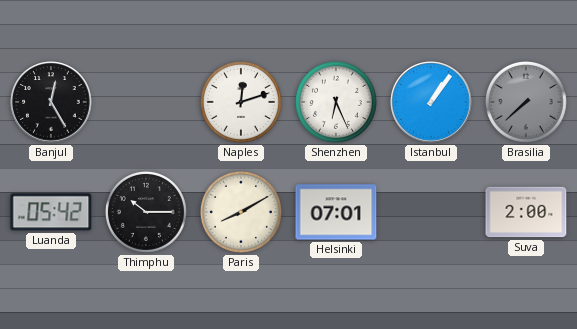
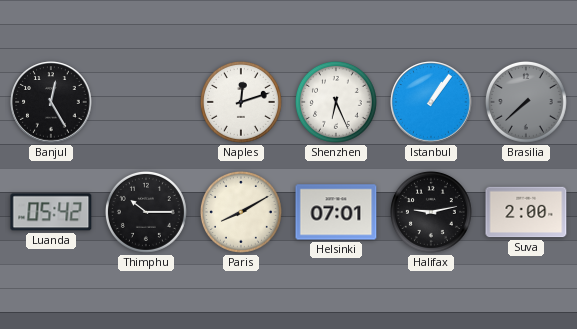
Halifax: none -> 9:13
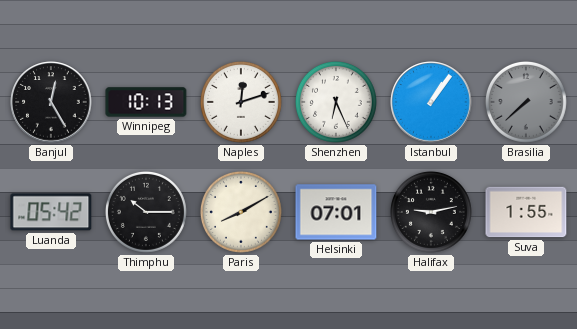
Winnipeg: none -> 10:13
Suva: 2:00 -> 1:55
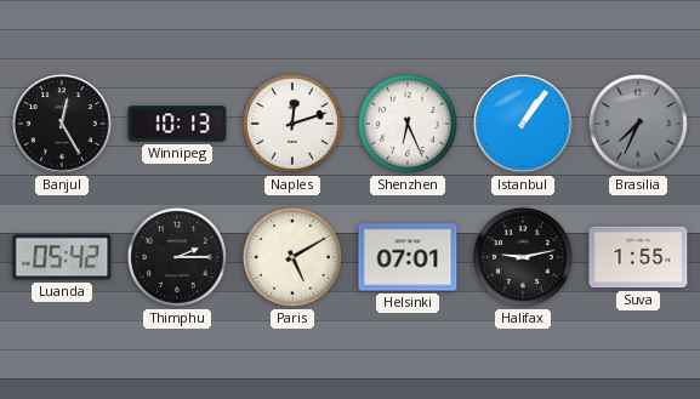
Brasilia: 7:38 -> 7:34
Thimphu: 10:15 -> 2:15
Paris: 8:10 -> 5:10
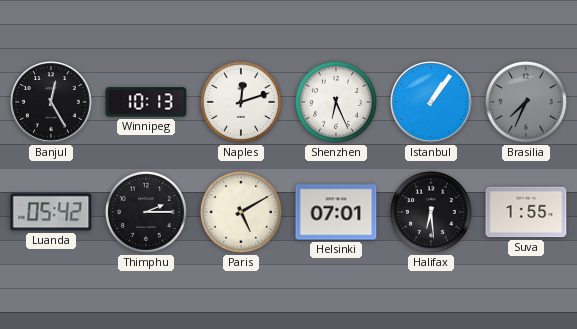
Halifax: 9:13 -> 6:29
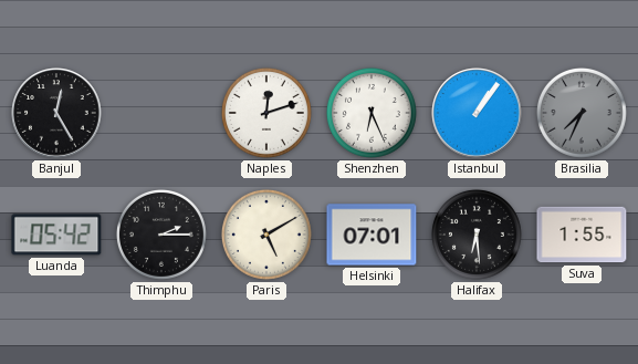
Winnipeg: 10:13 -> none
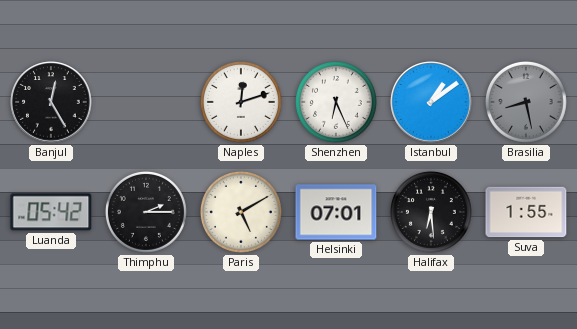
Istanbul: 1:06 -> 1:09
Brasilia: 7:34 -> 8:28
